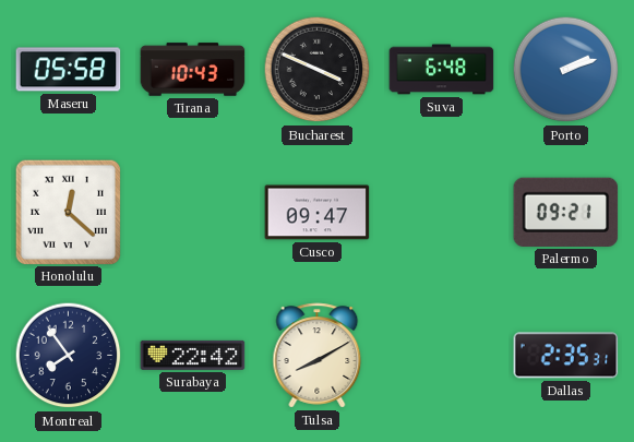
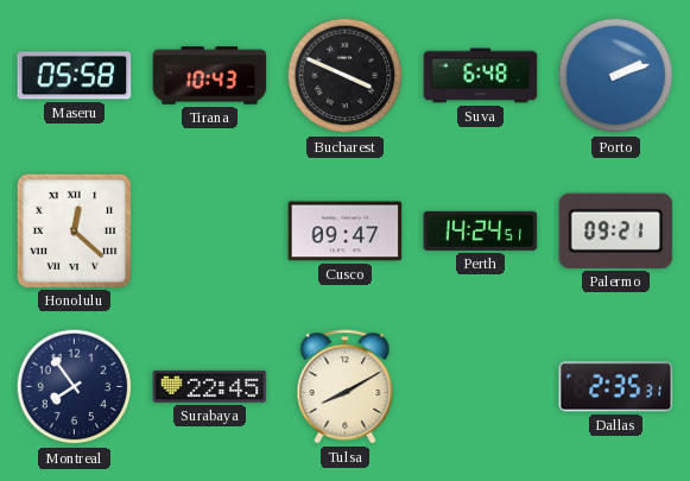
Perth: none -> 14:24
Surabaya: 22:42 -> 22:45
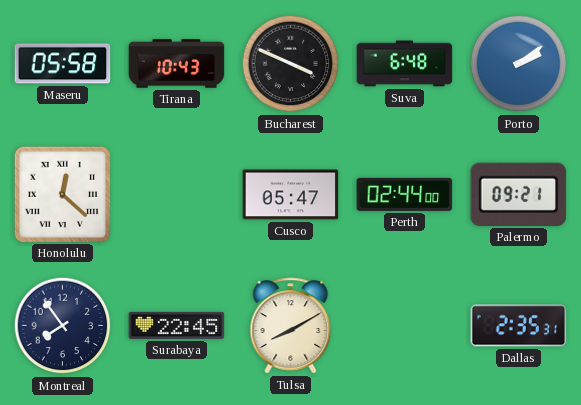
Porto: 2:12 -> 2:09
Cusco: 09:47 -> 05:47
Perth: 14:24 -> 02:44
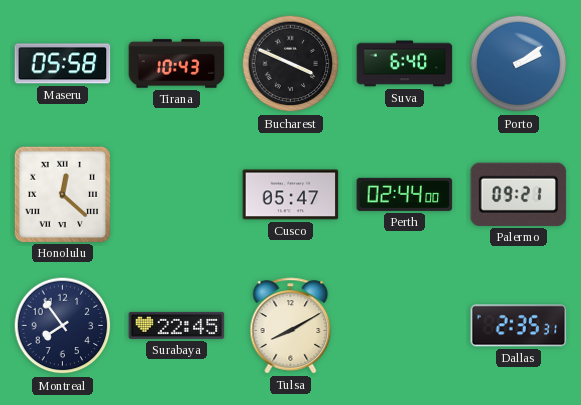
Suva: 6:48 -> 6:40
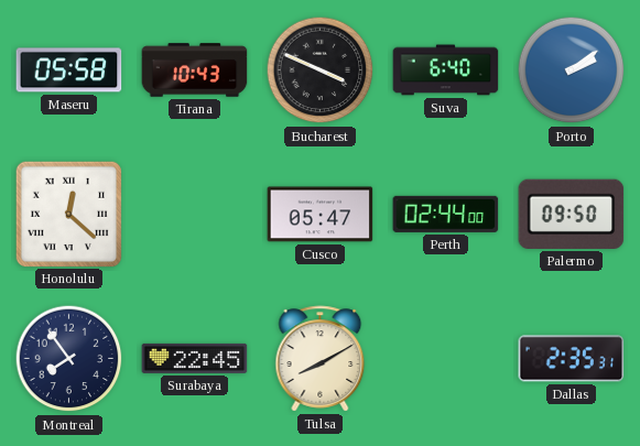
Palermo: 09:21 -> 09:50
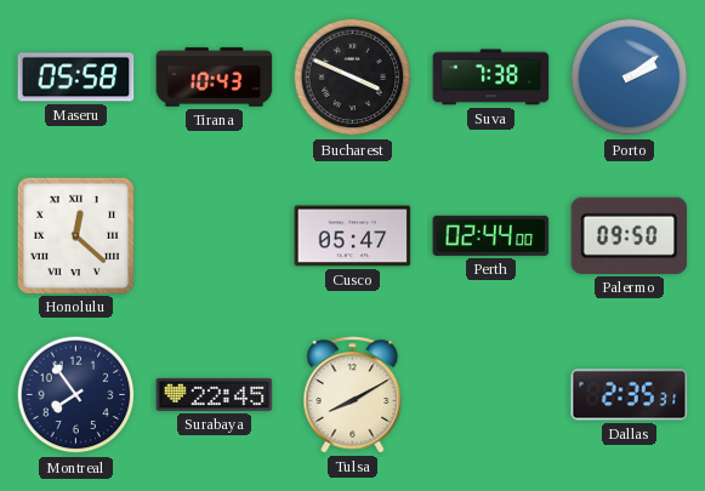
Suva: 6:40 -> 7:38
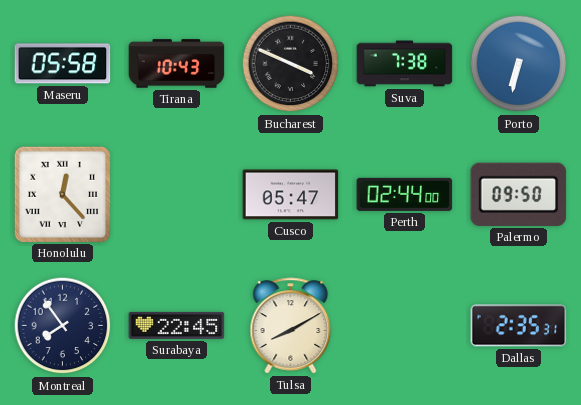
Porto: 2:09 -> 6:32
Honolulu: 12:22 -> 12:23
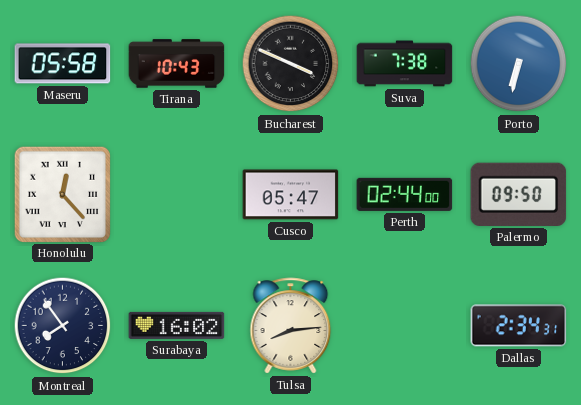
Surabaya: 22:45 -> 16:02
Tulsa: 8:10 -> 8:14
Dallas: 2:35 -> 2:34
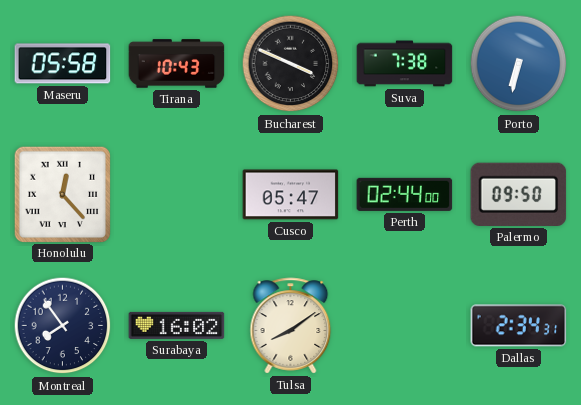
Tulsa: 8:14 -> 8:09
